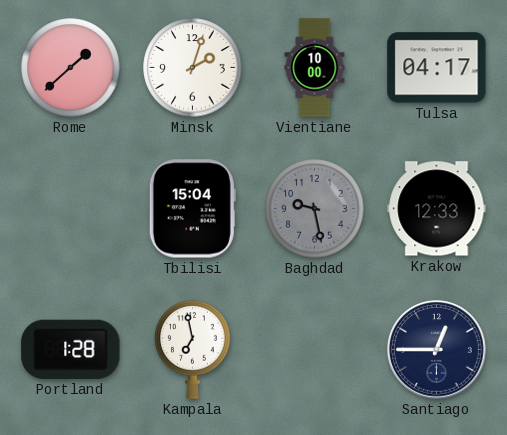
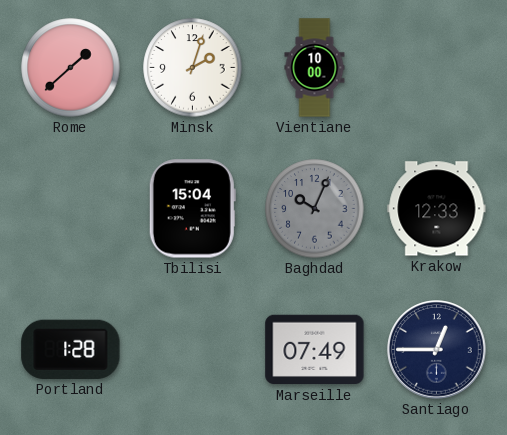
Tulsa: 04:17 -> none
Baghdad: 9:28 -> 10:04
Kampala: 6:58 -> none
Marseille: none -> 07:49
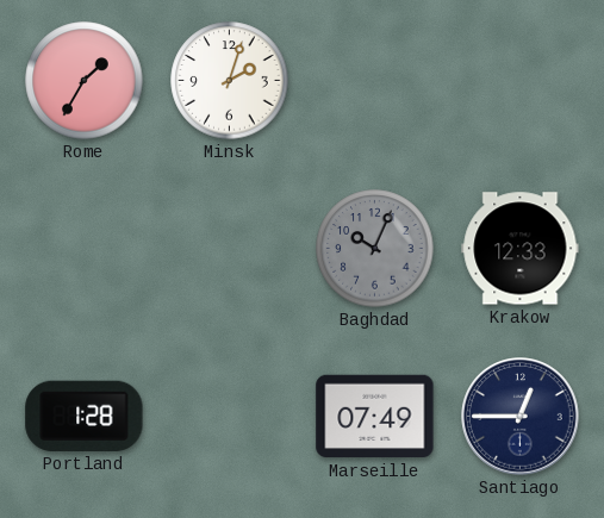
Rome: 1:38 -> 1:35
Vientiane: 10:00 -> none
Tbilisi: 15:04 -> none
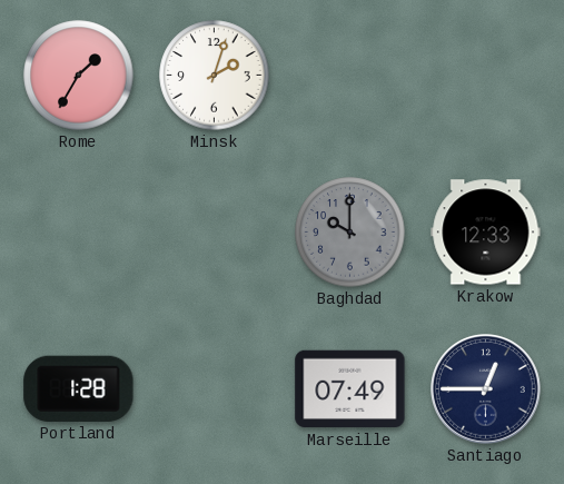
Baghdad: 10:04 -> 10:00
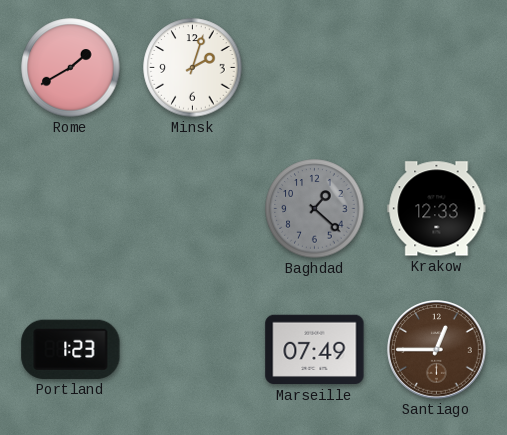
Rome: 1:35 -> 1:40
Baghdad: 10:00 -> 1:22
Portland: 1:28 -> 1:23
Santiago dial: navy -> brown
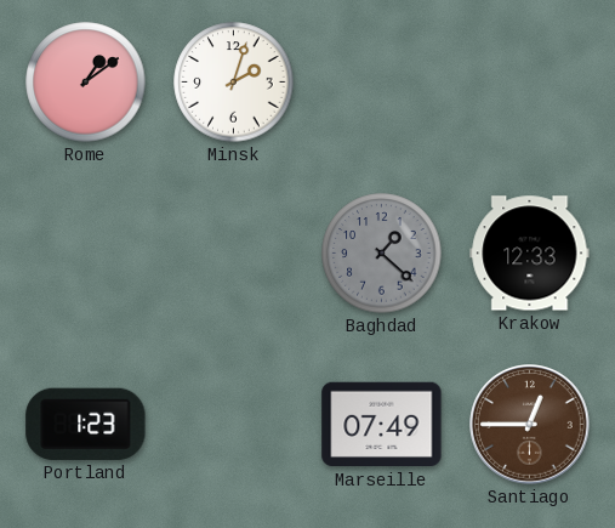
Rome: 1:40 -> 1:09
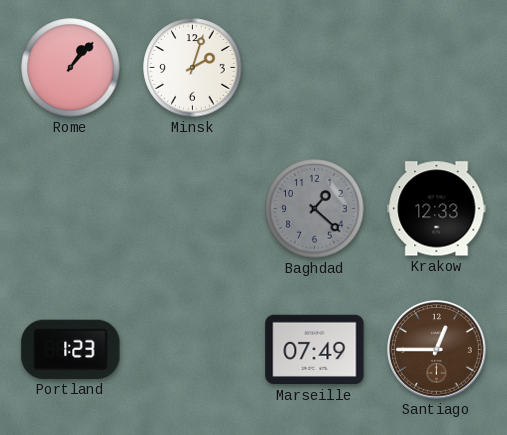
Rome: 1:09 -> 1:07
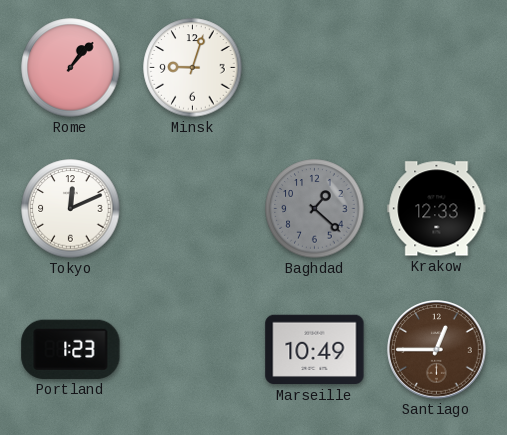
Minsk: 2:03 -> 9:03
Tokyo: none -> 12:11
Marseille: 07:49 -> 10:49
